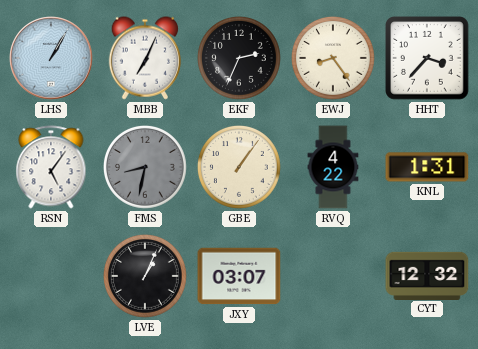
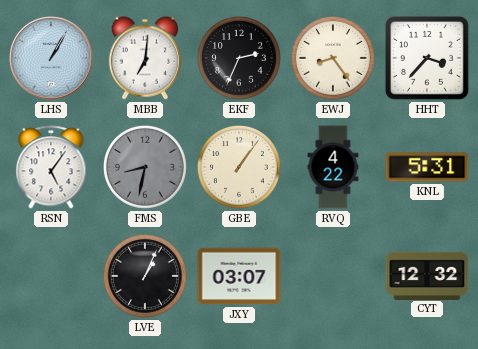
MBB: 7:04 -> 7:01
KNL: 1:31 -> 5:31
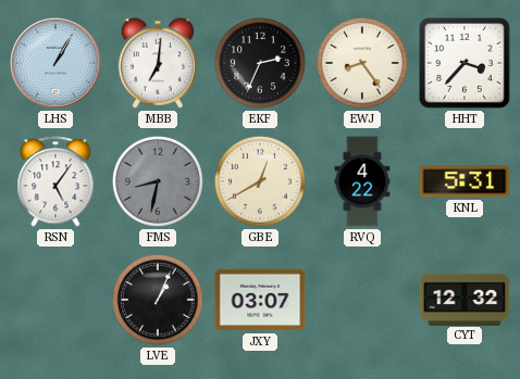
GBE: 1:06 -> 12:40
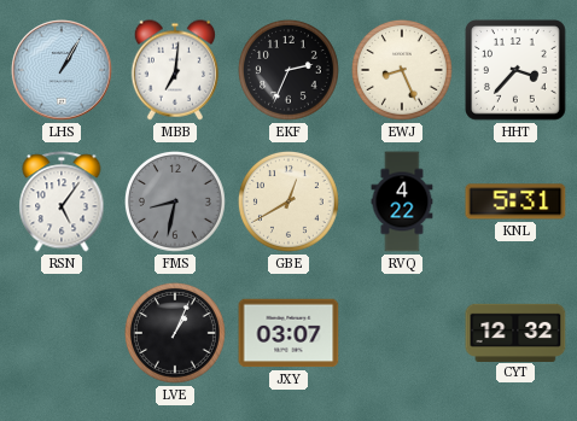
EWJ: 8:24 -> 8:26
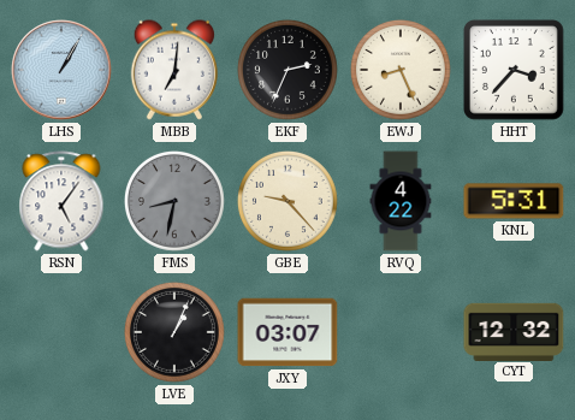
GBE: 12:40 -> 9:23
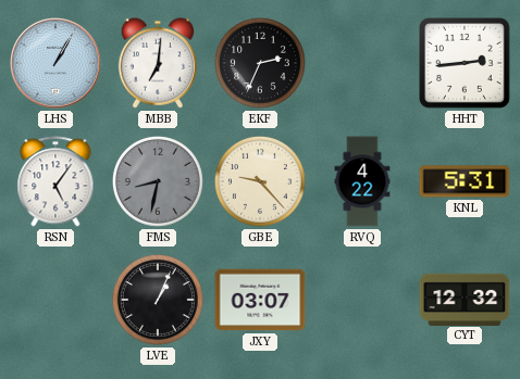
EWJ: 8:26 -> none
HHT: 3:37 -> 2:44
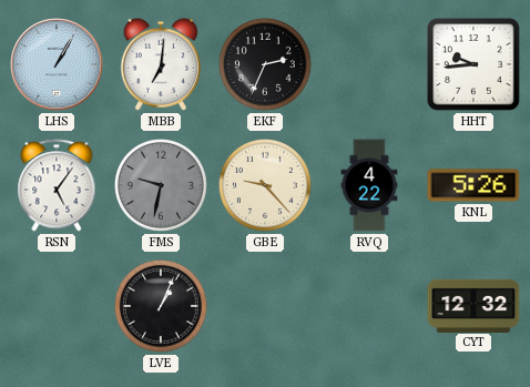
HHT: 2:44 -> 9:44
FMS: 8:32 -> 9:32
KNL: 5:31 -> 5:26
JXY: 03:07 -> none
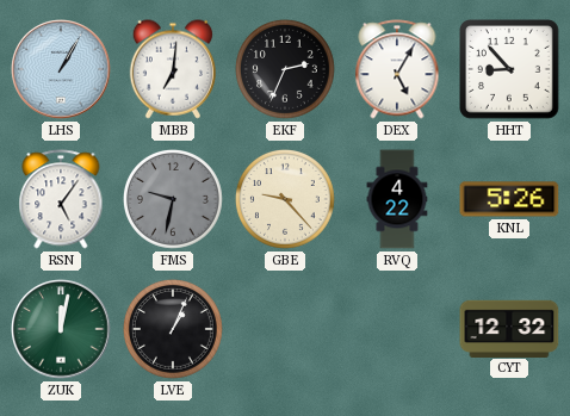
DEX: none -> 5:05
HHT: 9:44 -> 8:53
ZUK: none -> 12:02
